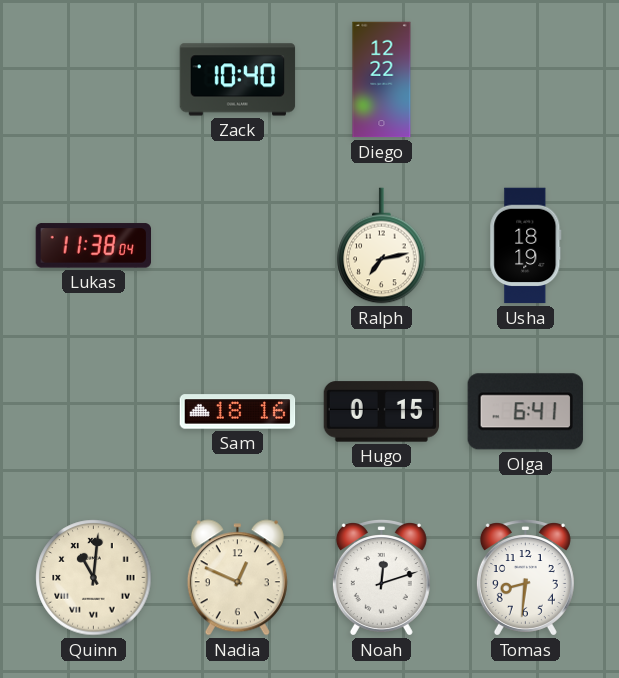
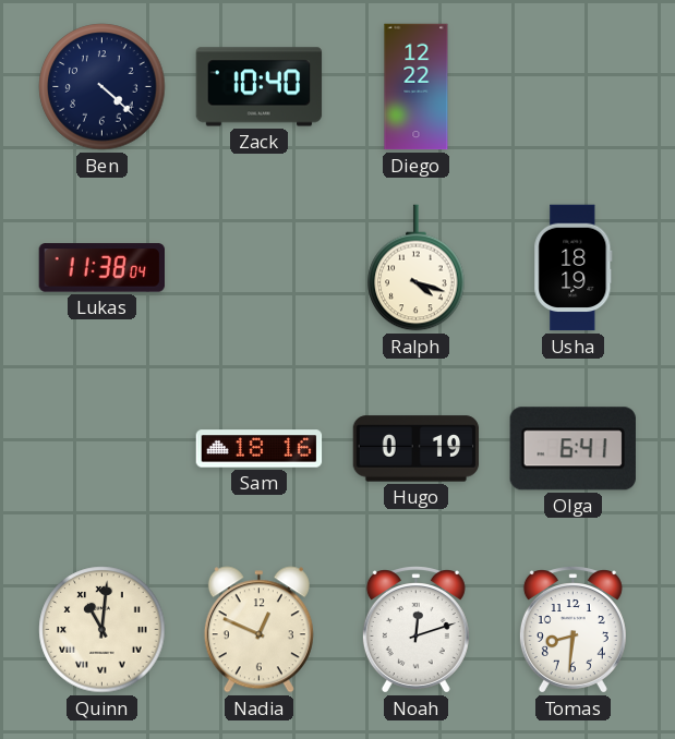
Ben: none -> 4:22
Ralph: 7:13 -> 4:18
Hugo: 0:15 -> 0:19
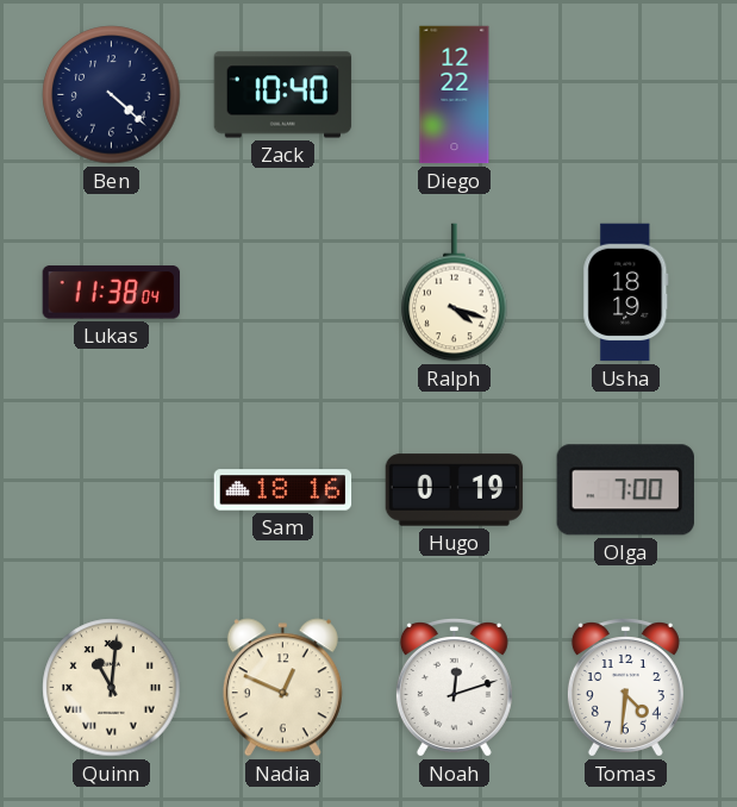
Olga: 6:41 -> 7:00
Tomas: 8:31 -> 4:31
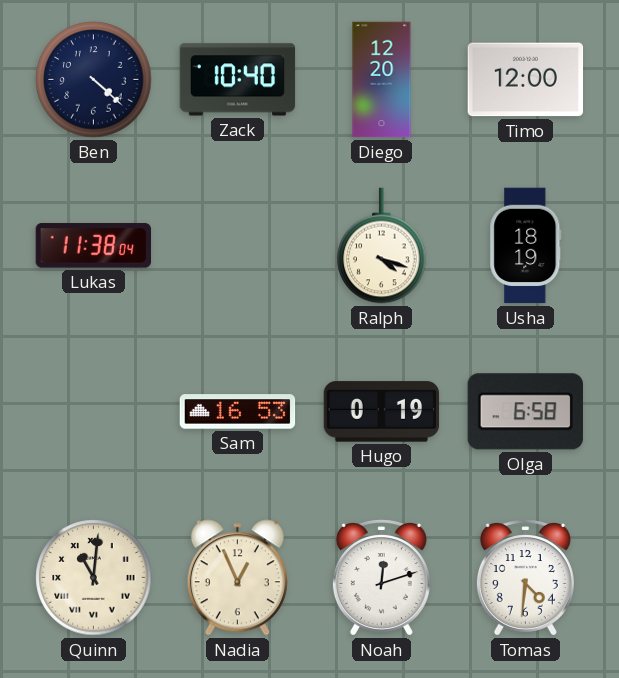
Diego: 12:22 -> 12:20
Timo: none -> 12:00
Sam: 18:16 -> 16:53
Olga: 7:00 -> 6:58
Nadia: 12:49 -> 12:56
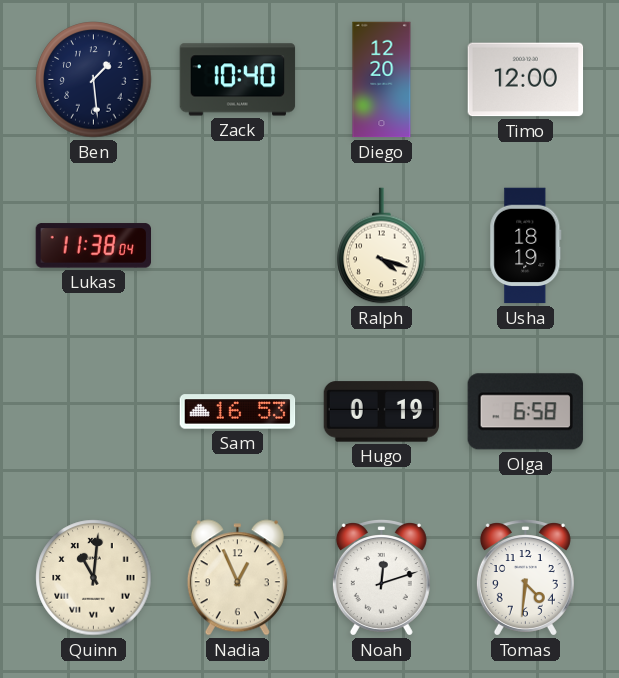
Ben: 4:22 -> 1:29
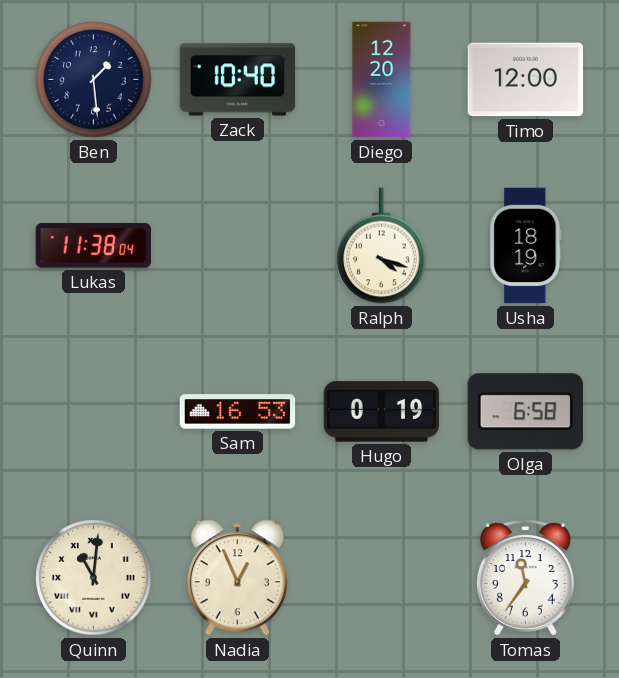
Noah: 12:12 -> none
Tomas: 4:31 -> 11:36
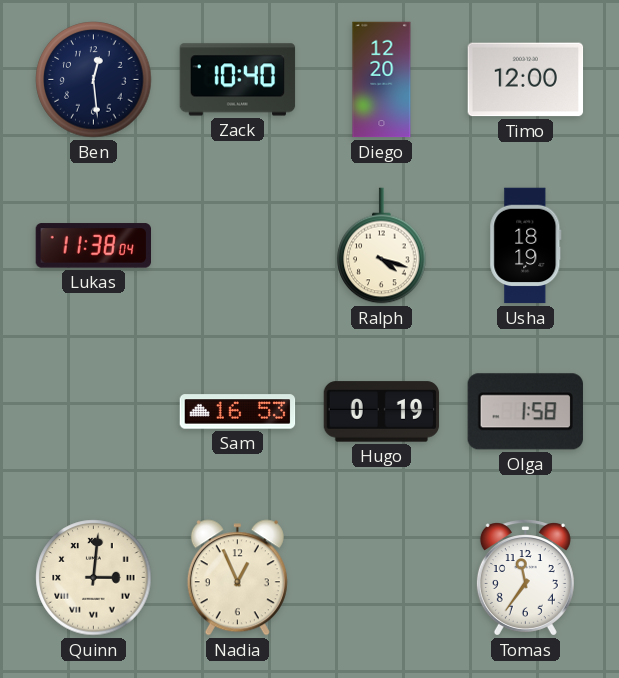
Ben: 1:29 -> 12:29
Olga: 6:58 -> 1:58
Quinn: 11:01 -> 3:01
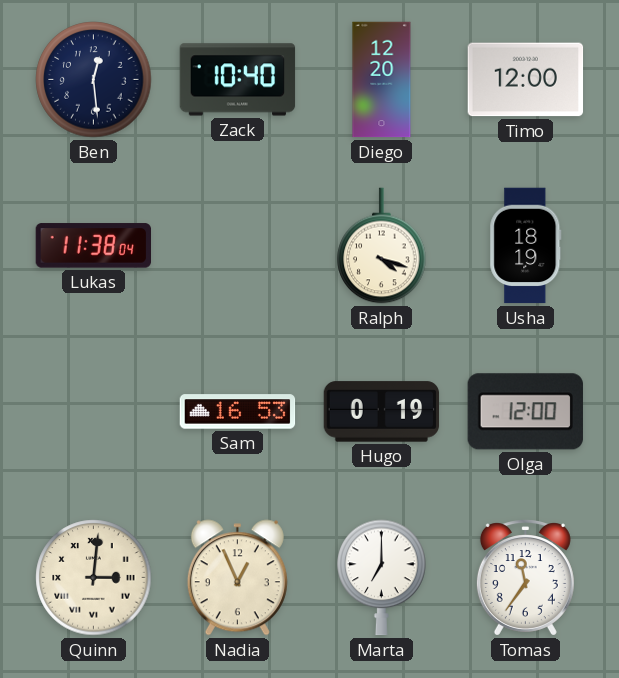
Olga: 1:58 -> 12:00
Marta: none -> 7:00
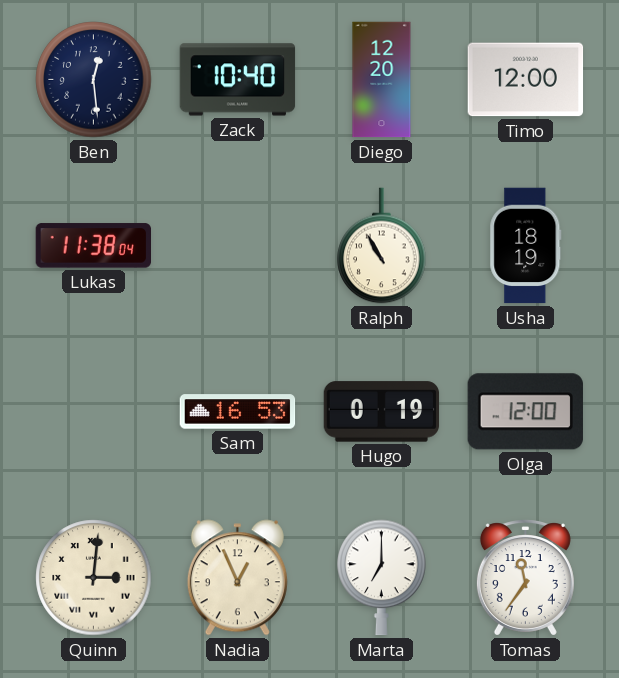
Ralph: 4:18 -> 10:55
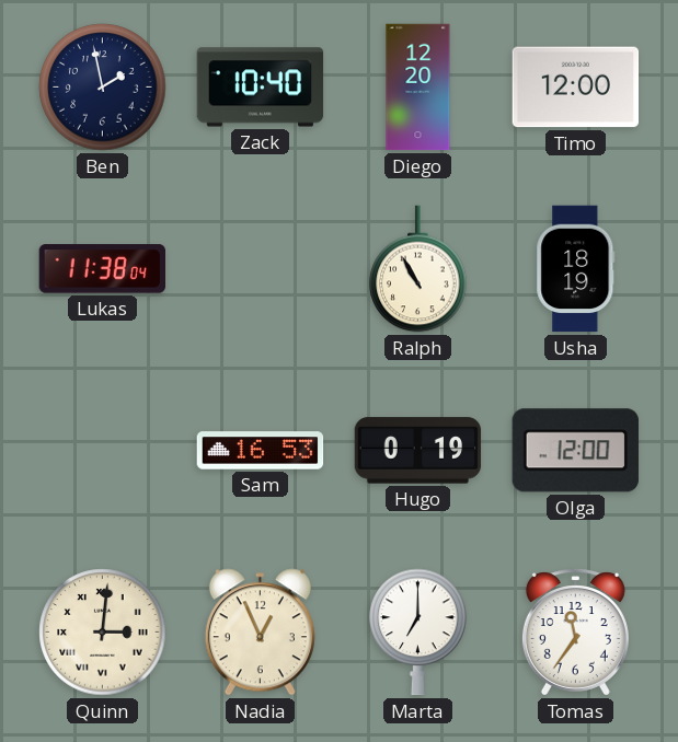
Ben: 12:29 -> 1:58
